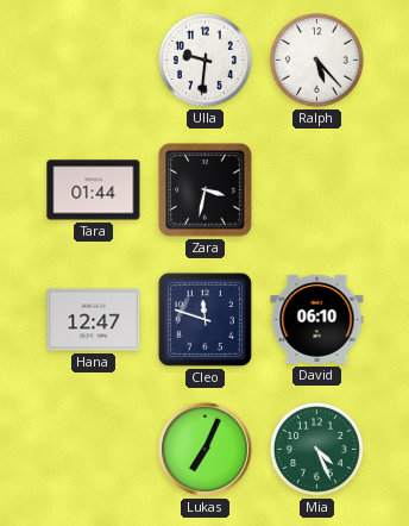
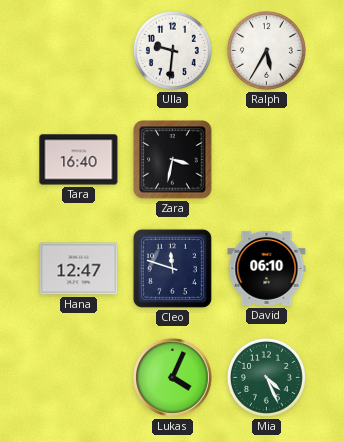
Ralph: 5:23 -> 5:35
Tara: 01:44 -> 16:40
Lukas: 7:04 -> 4:04
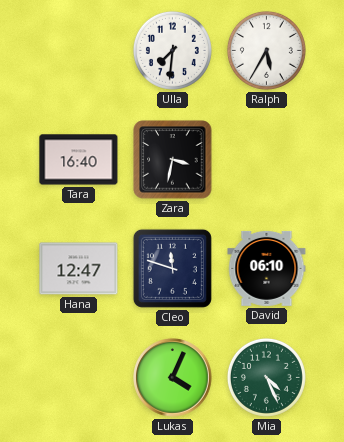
Ulla: 9:31 -> 7:31
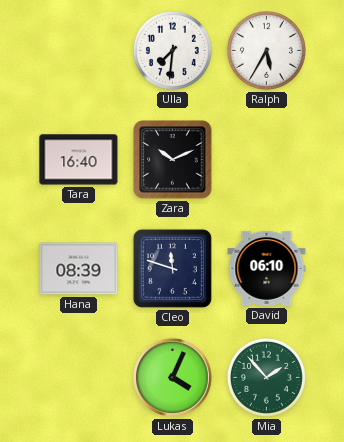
Zara: 3:32 -> 10:11
Hana: 12:47 -> 08:39
Mia: 4:26 -> 1:53
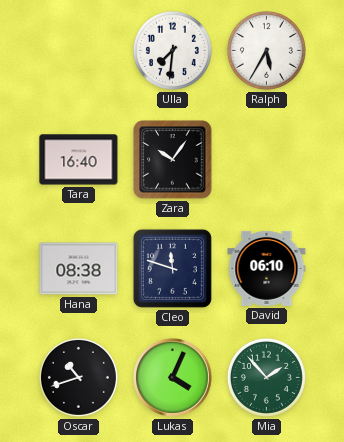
Zara: 10:11 -> 10:06
Hana: 08:39 -> 08:38
Oscar: none -> 10:42
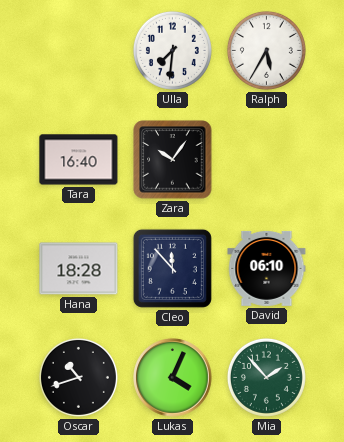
Hana: 08:38 -> 18:28
Cleo: 11:48 -> 11:53
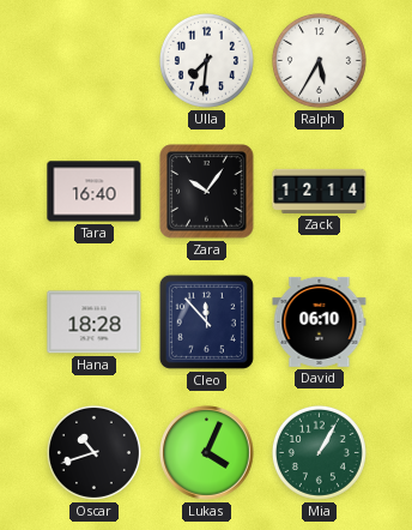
Zack: none -> 12:14
Mia: 1:53 -> 1:05
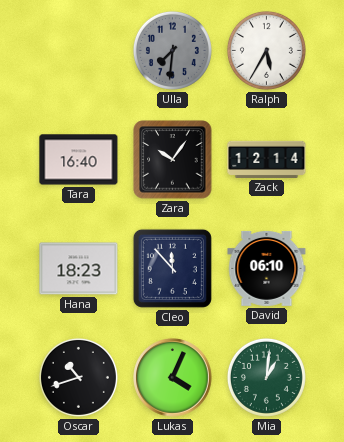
Ulla dial: white -> grey
Hana: 18:28 -> 18:23
Mia: 1:05 -> 1:01
